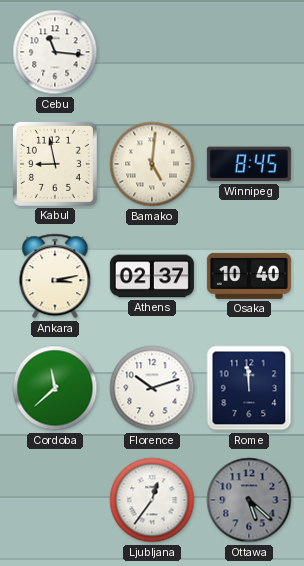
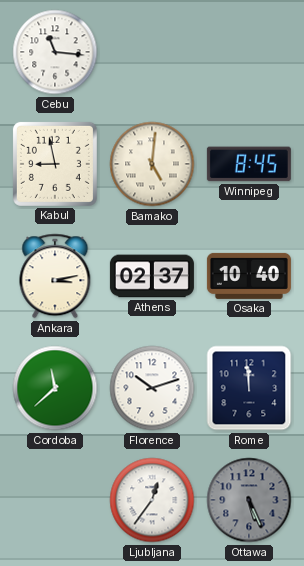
Ottawa: 5:22 -> 5:26
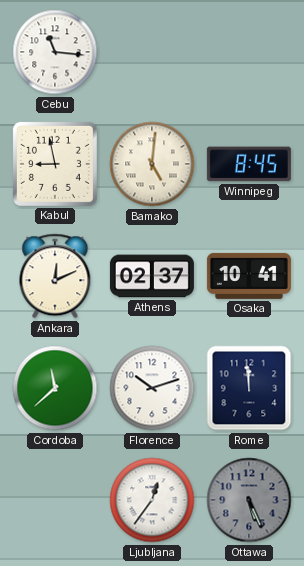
Ankara: 3:13 -> 12:11
Osaka: 10:40 -> 10:41
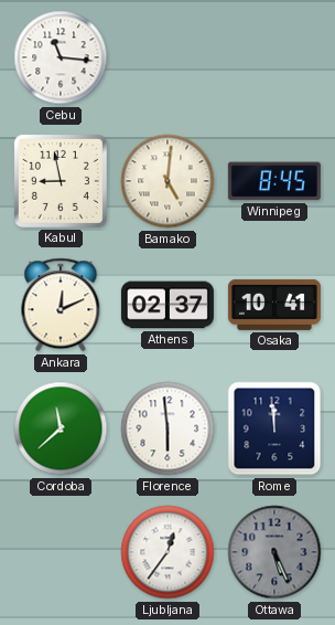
Florence: 10:12 -> 5:59
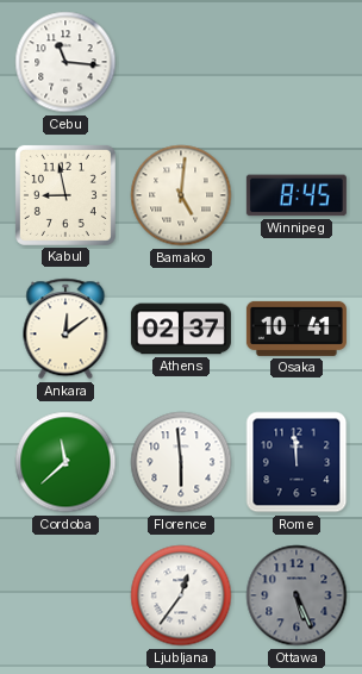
Ankara: 12:11 -> 12:09
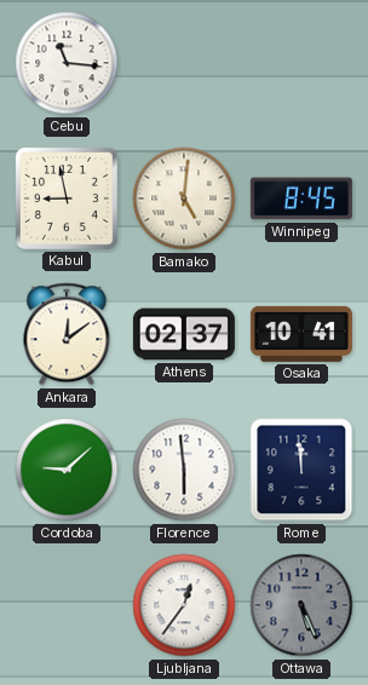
Cordoba: 11:38 -> 9:08
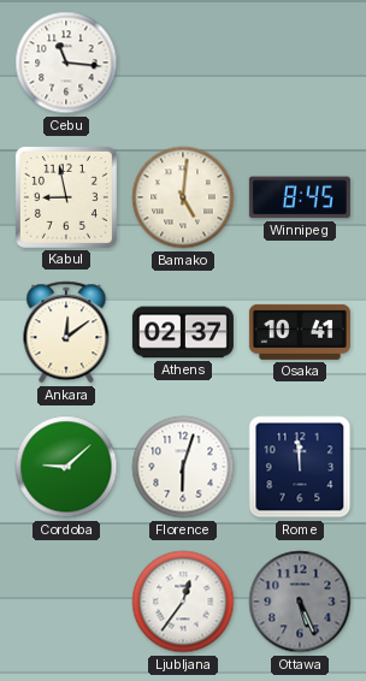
Florence: 5:59 -> 6:03
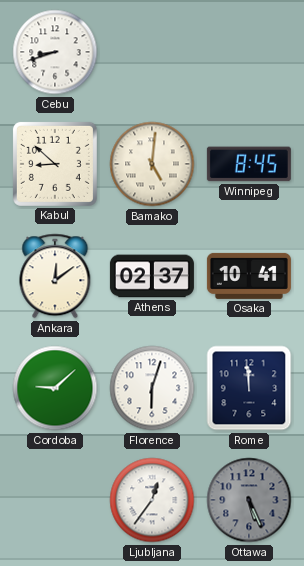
Cebu: 11:16 -> 8:42
Kabul: 8:58 -> 8:52
